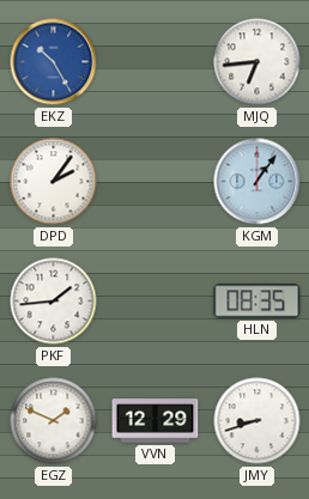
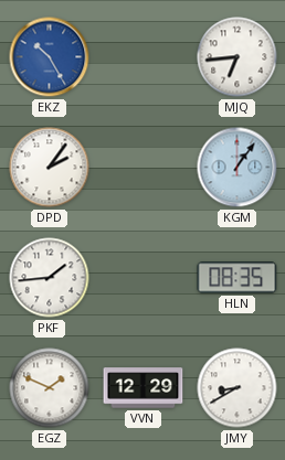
JMY: 8:42 -> 8:40
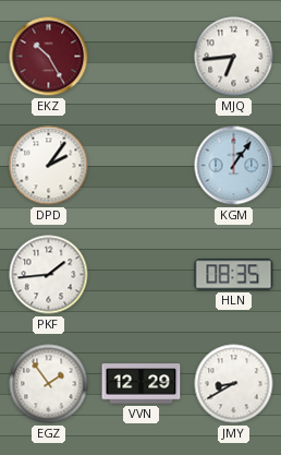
EKZ dial: blue -> burgundy
EGZ: 1:49 -> 1:54
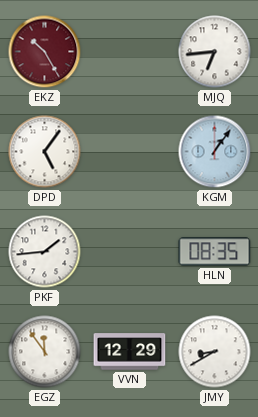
DPD: 2:06 -> 5:06
EGZ: 1:54 -> 11:54
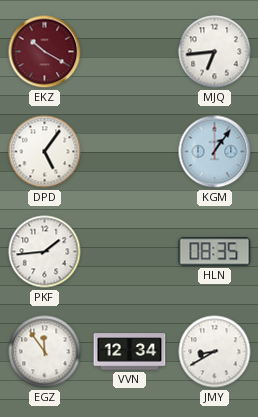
EKZ: 10:25 -> 10:20
VVN: 12:29 -> 12:34
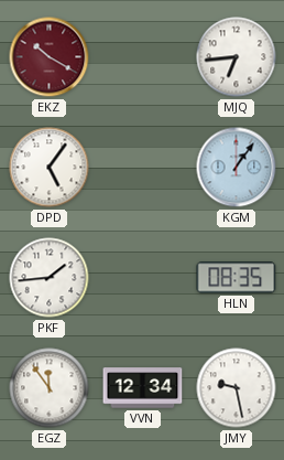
JMY: 8:40 -> 9:28
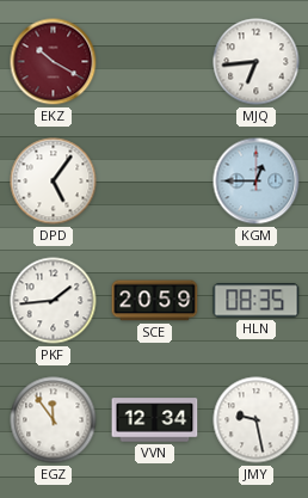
KGM: 1:06 -> 12:45
SCE: none -> 20:59
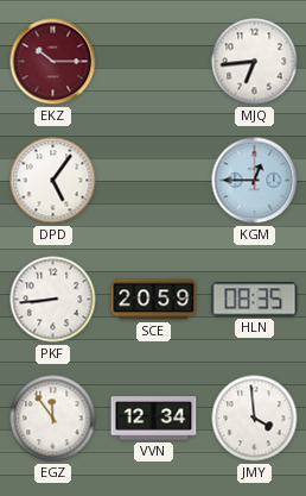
EKZ: 10:20 -> 10:15
PKF: 1:44 -> 8:44
JMY: 9:28 -> 3:59
